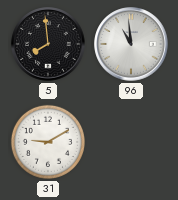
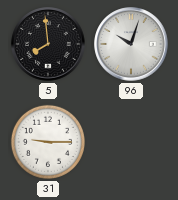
96: 10:59 -> 10:03
31: 9:10 -> 9:15
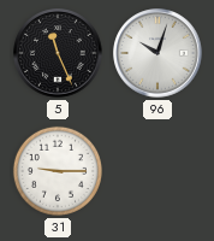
5: 7:59 -> 11:26
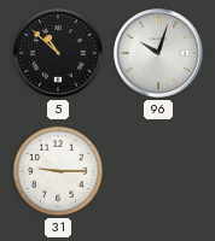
5: 11:26 -> 10:52
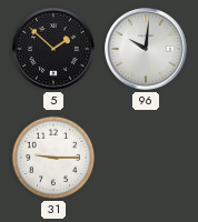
5: 10:52 -> 1:52
96: 10:03 -> 10:01
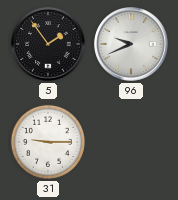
5: 1:52 -> 1:54
96: 10:01 -> 9:41
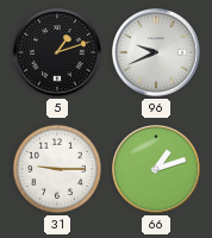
5: 1:54 -> 1:12
66: none -> 1:12
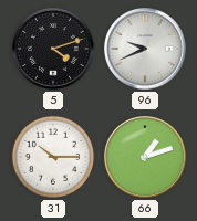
5: 1:12 -> 4:12
31: 9:15 -> 10:15
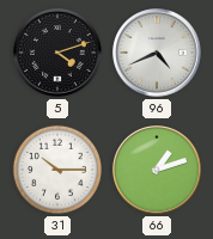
96: 9:41 -> 4:41
